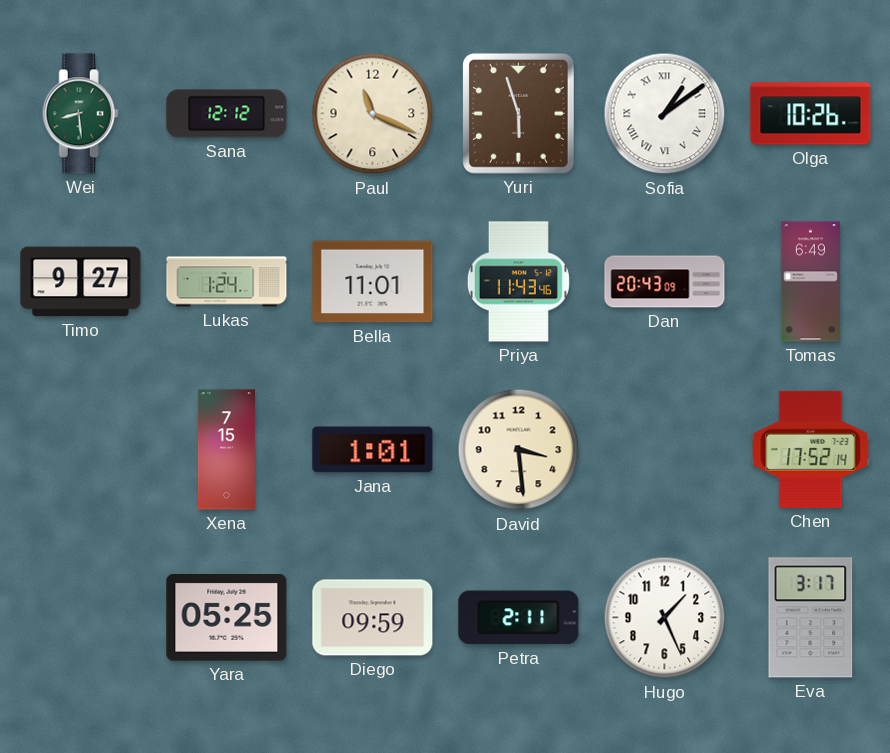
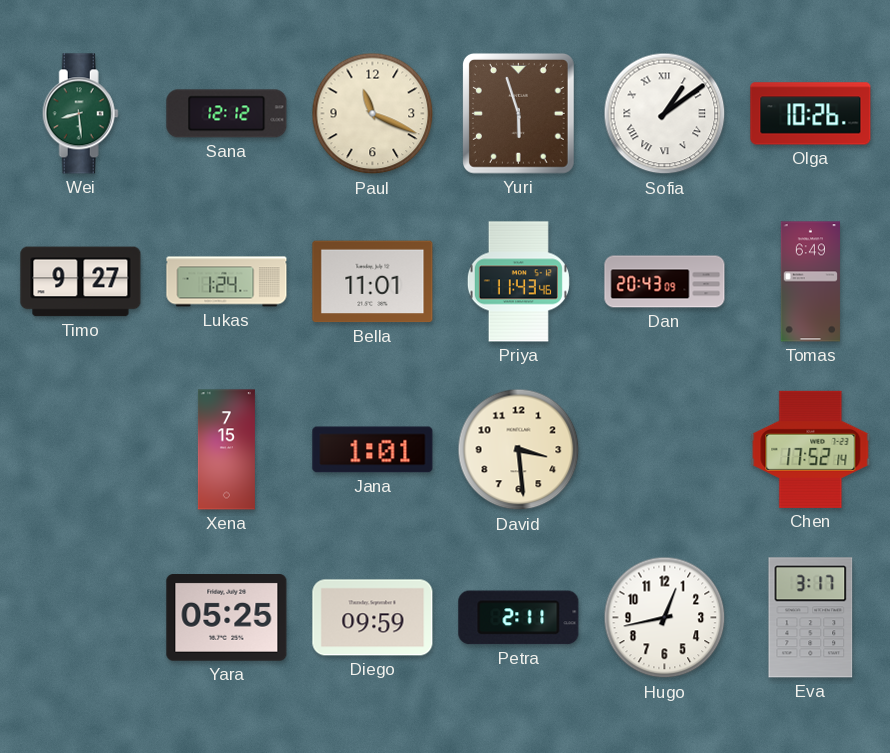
Hugo: 1:26 -> 12:43
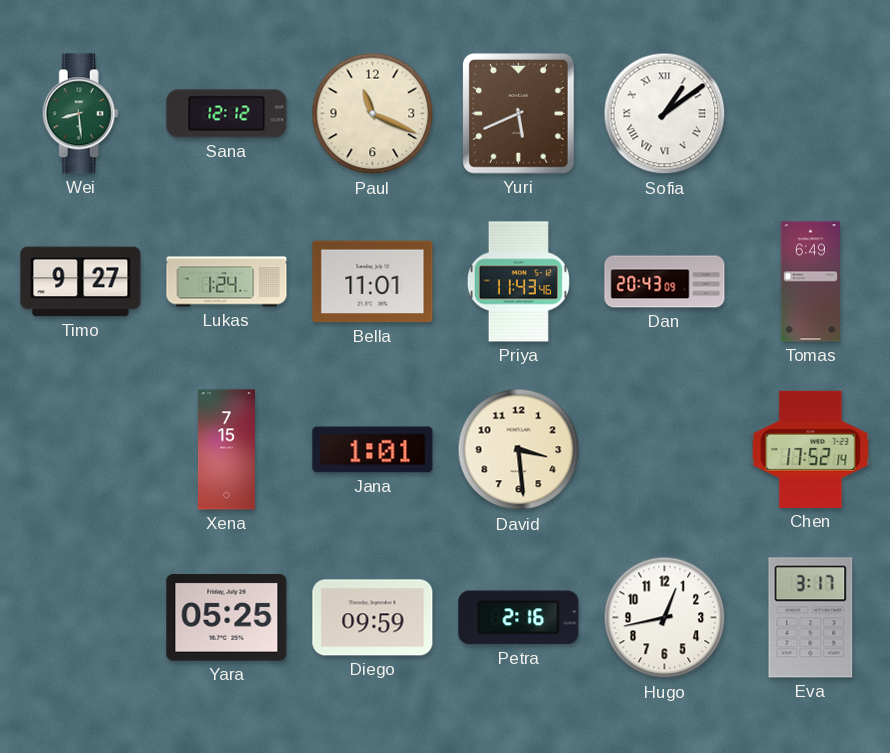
Yuri: 5:57 -> 5:41
Olga: 10:26 -> none
Petra: 2:11 -> 2:16
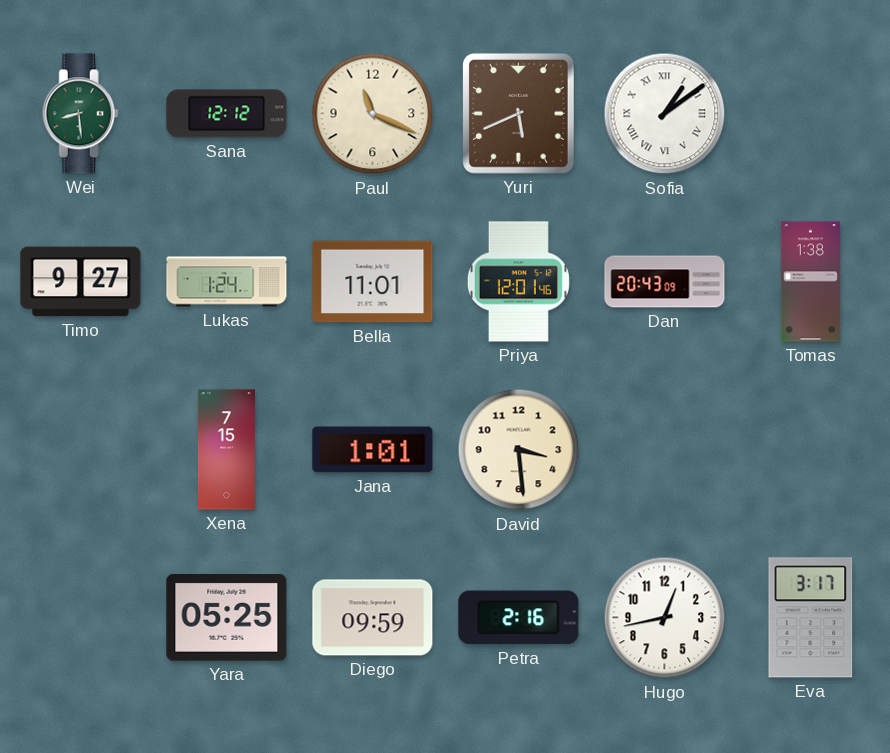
Priya: 11:43 -> 12:01
Tomas: 6:49 -> 1:38
Chen: 17:52 -> none
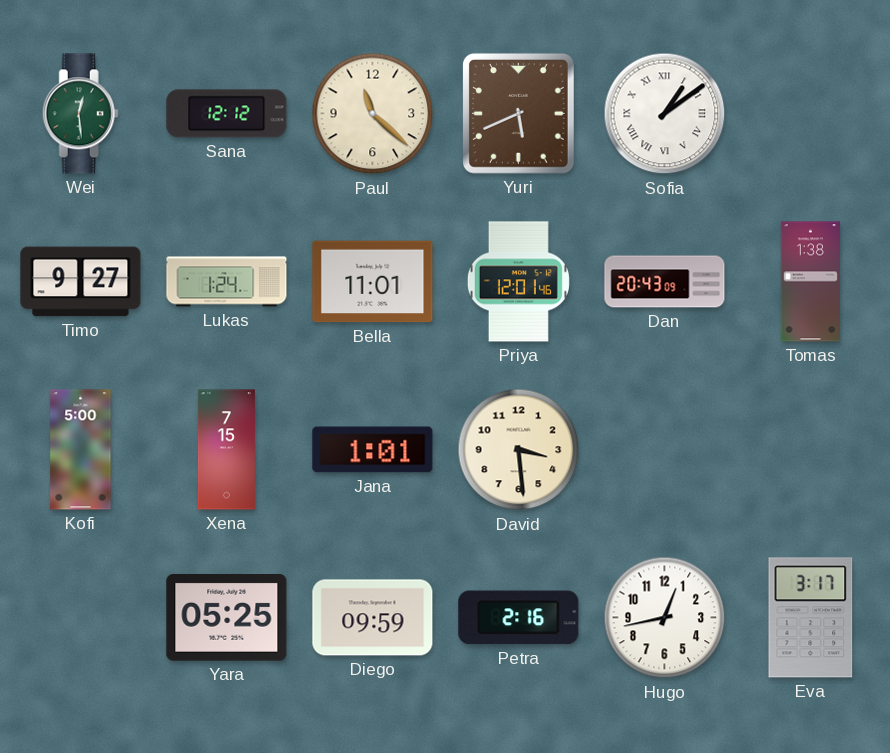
Wei: 8:29 -> 12:29
Paul: 11:19 -> 11:22
Kofi: none -> 5:00
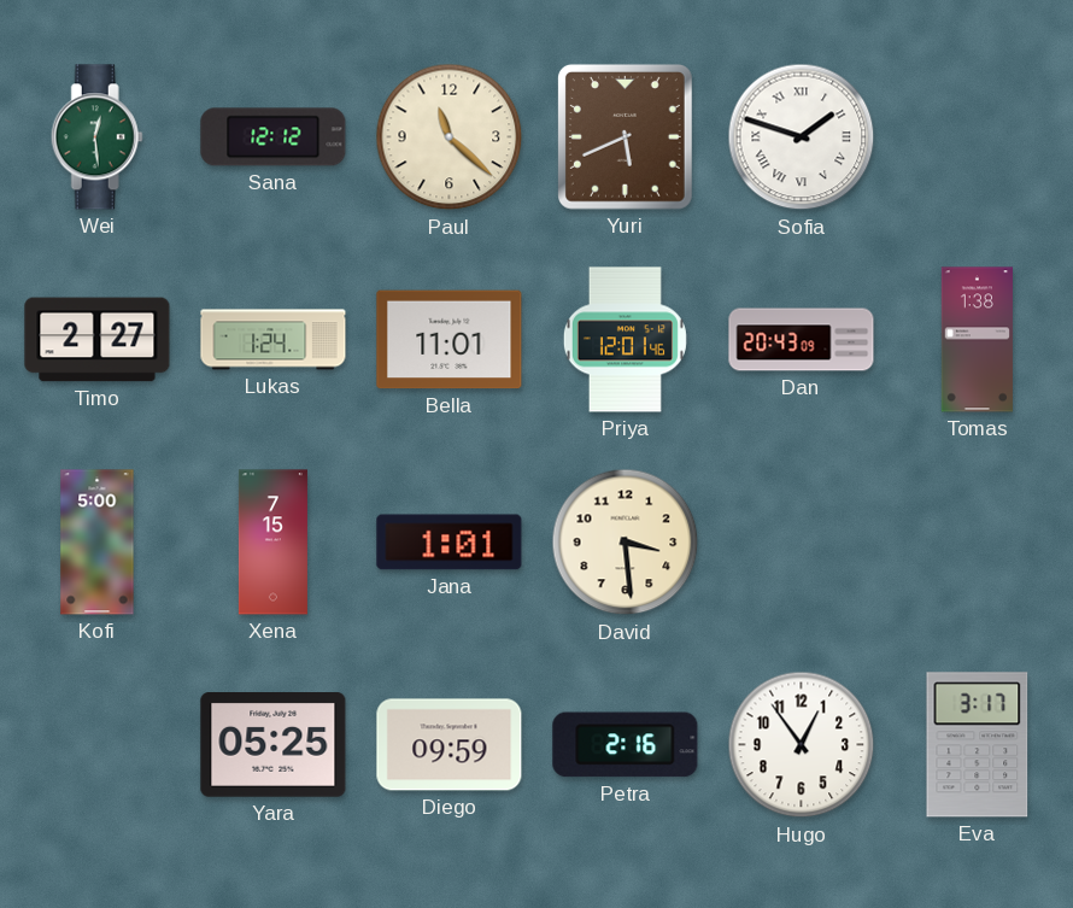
Sofia: 1:09 -> 1:48
Timo: 9:27 -> 2:27
Hugo: 12:43 -> 12:54
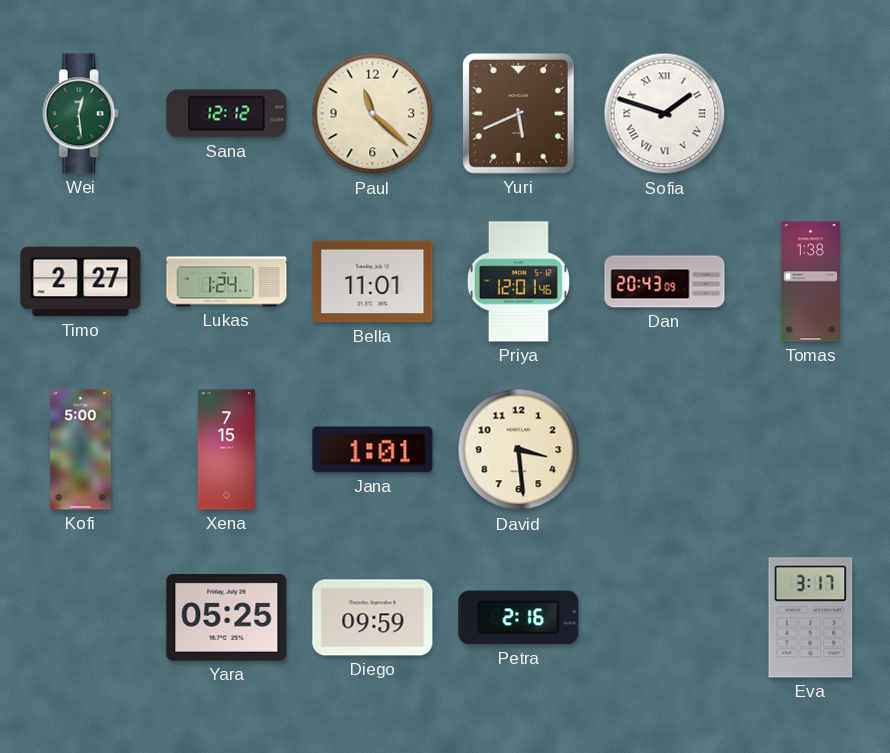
Hugo: 12:54 -> none
